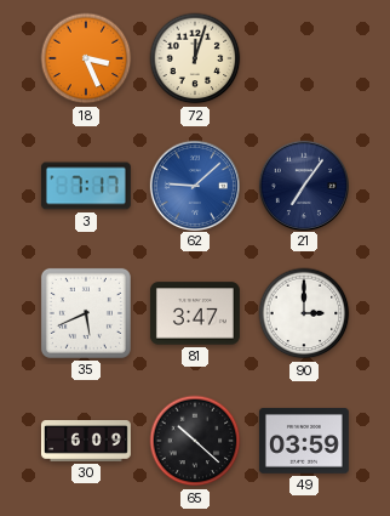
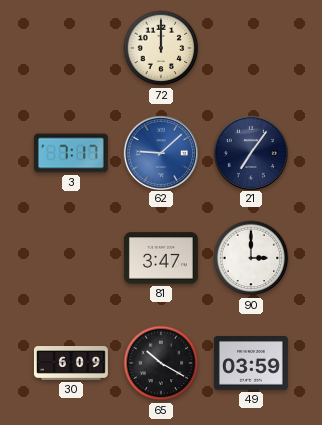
18: 3:26 -> none
72: 12:03 -> 12:00
35: 5:41 -> none
65: 10:22 -> 10:20
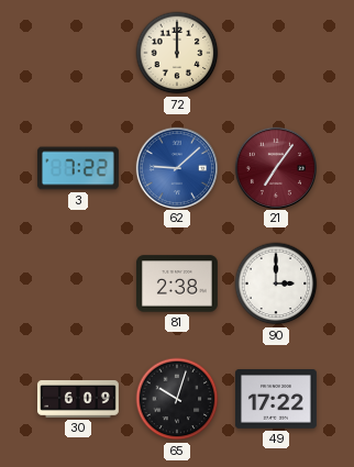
3: 7:17 -> 7:22
21 dial: navy -> burgundy
81: 3:47 -> 2:38
65: 10:20 -> 10:03
49: 03:59 -> 17:22
